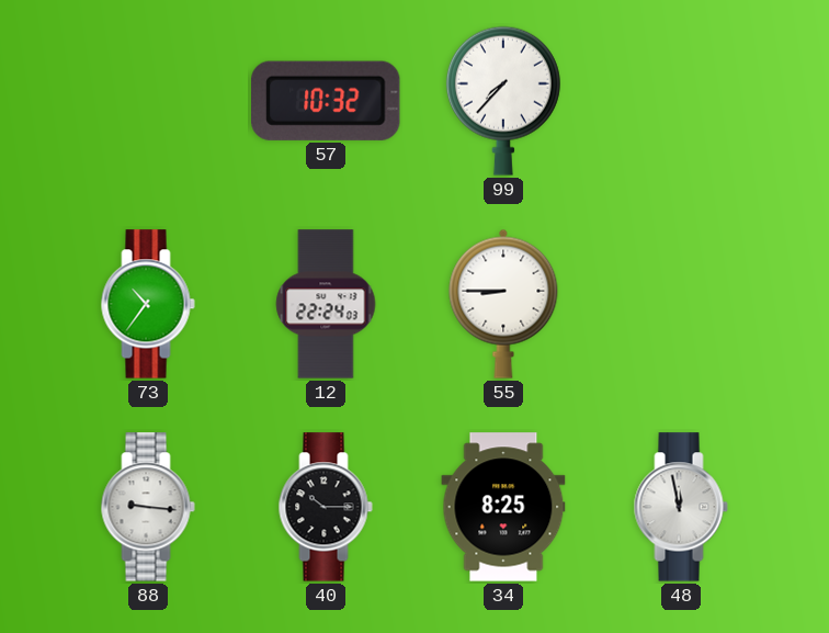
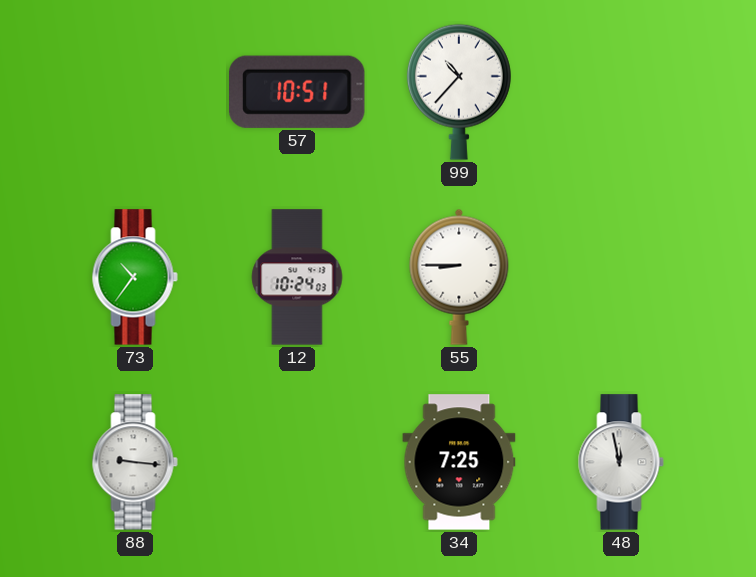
57: 10:32 -> 10:51
99: 7:37 -> 10:37
12: 22:24 -> 10:24
40: 10:15 -> none
34: 8:25 -> 7:25
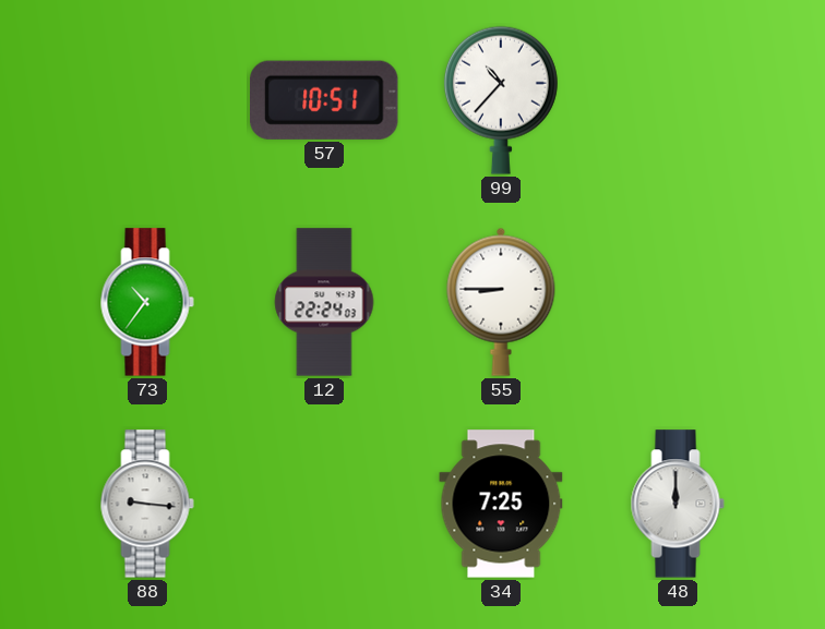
12: 10:24 -> 22:24
48: 11:58 -> 12:00
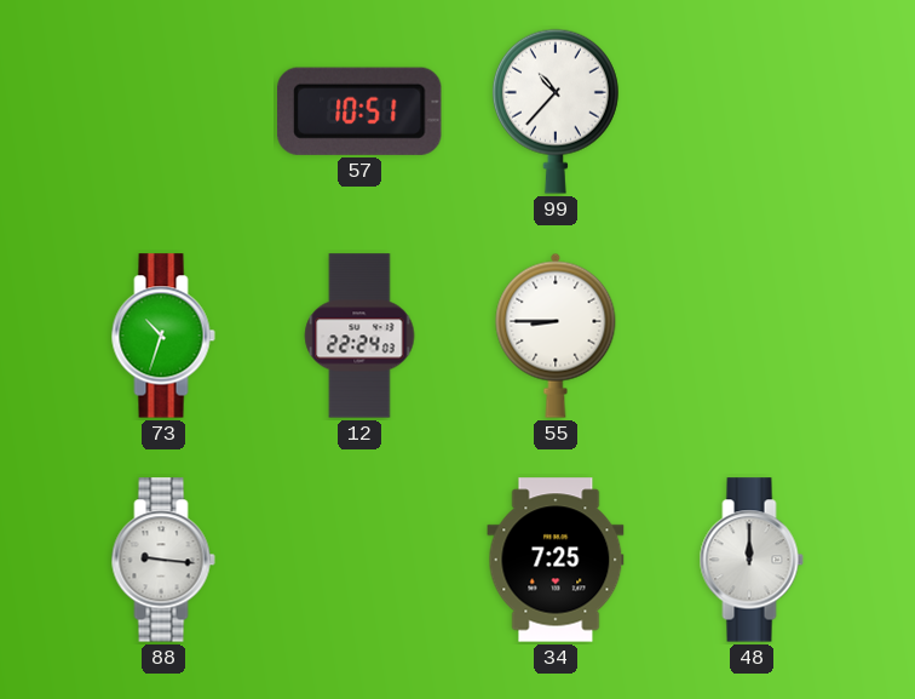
73: 10:36 -> 10:33
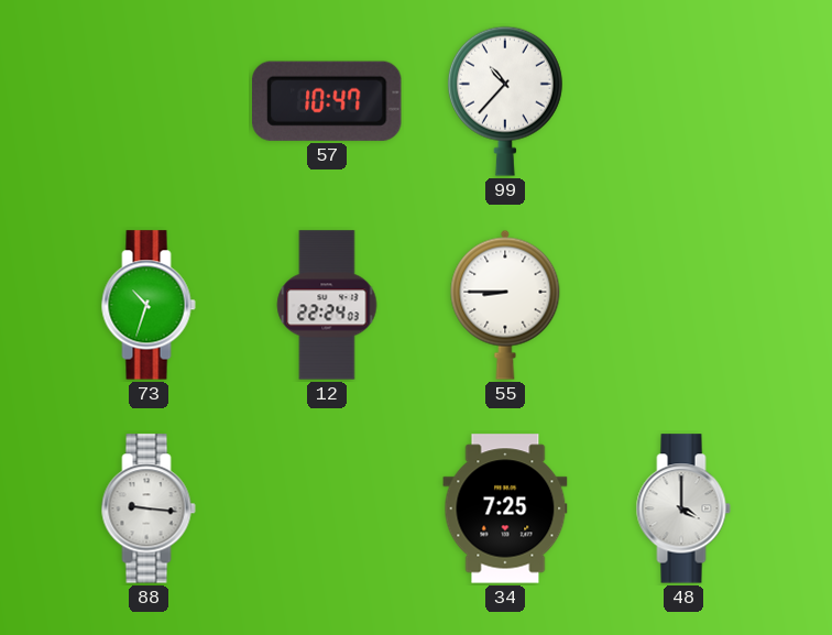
57: 10:51 -> 10:47
48: 12:00 -> 4:00
